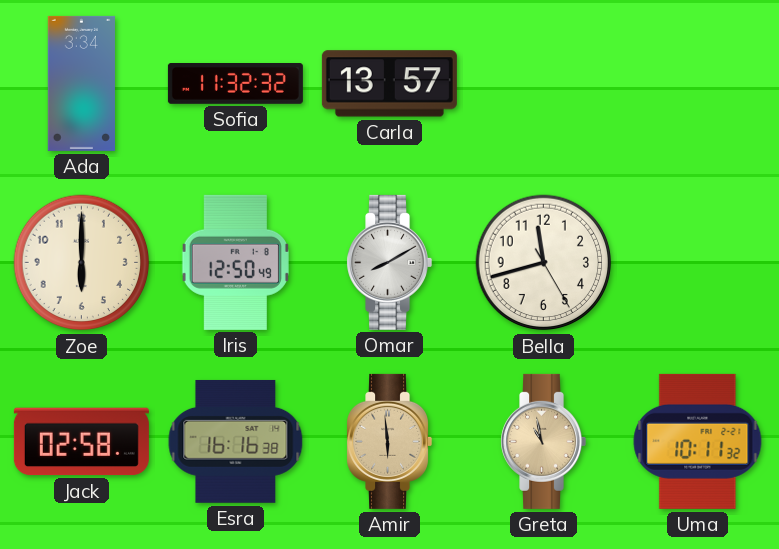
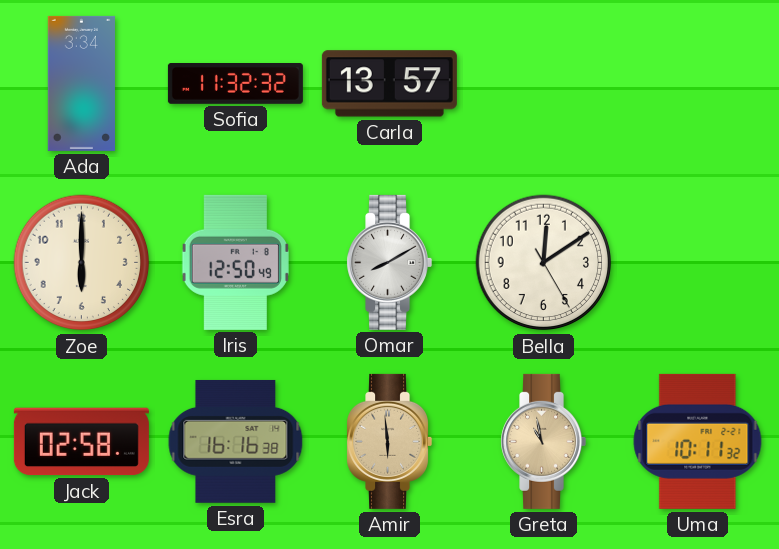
Bella: 11:42 -> 12:09
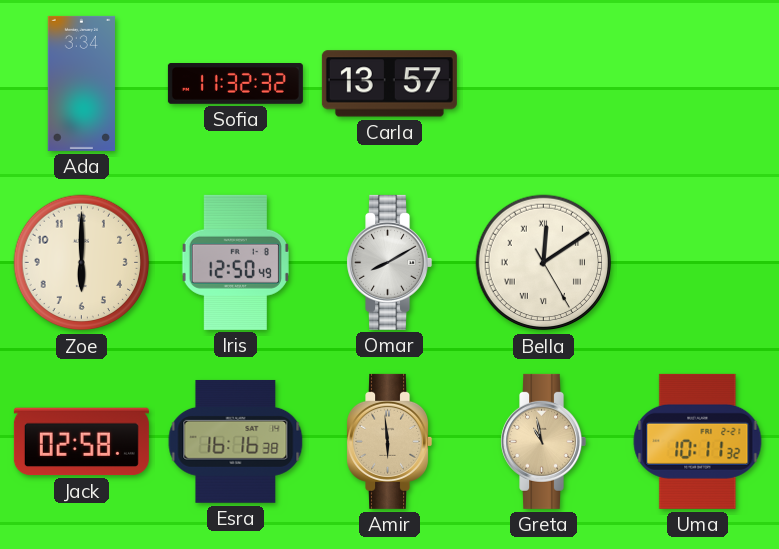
Bella numerals: Arabic -> Roman
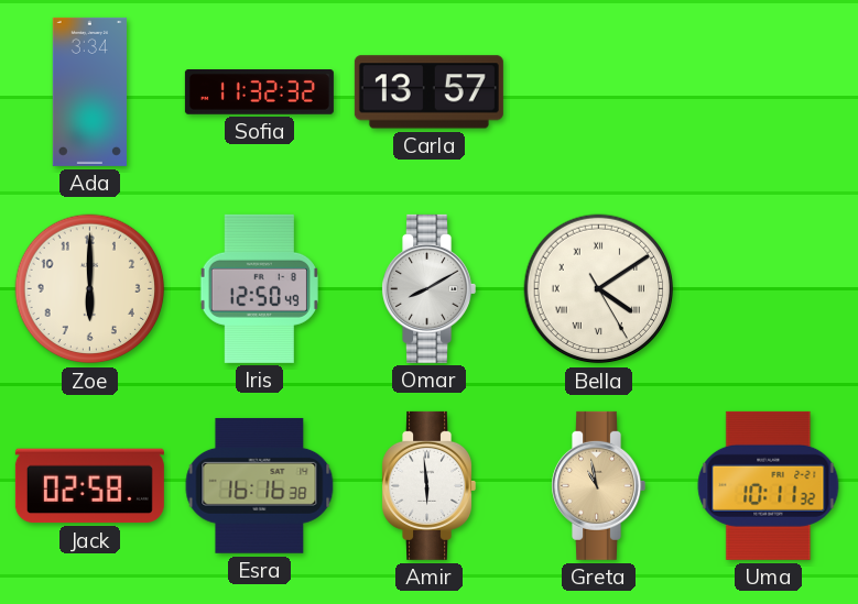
Bella: 12:09 -> 4:09
Amir dial: champagne -> white
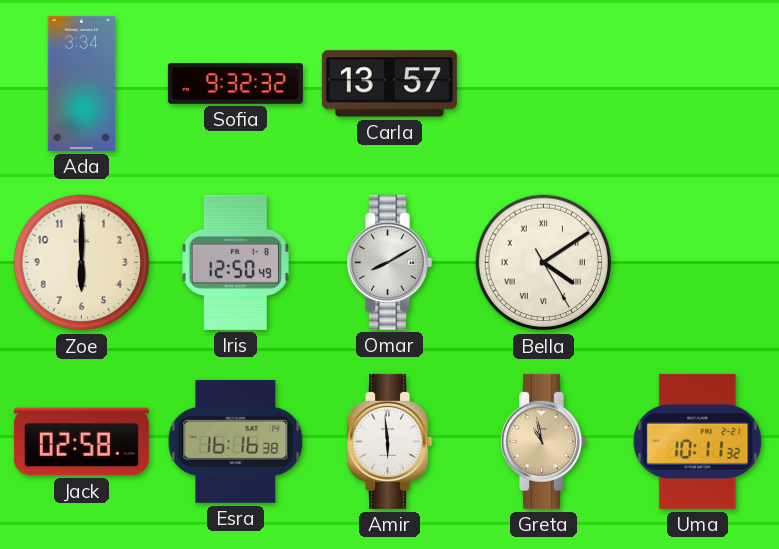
Sofia: 11:32 -> 9:32
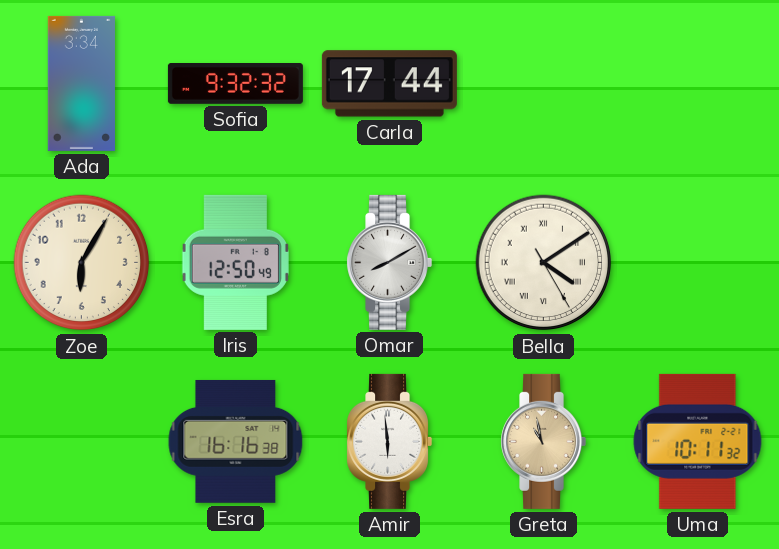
Carla: 13:57 -> 17:44
Zoe: 6:00 -> 6:05
Jack: 02:58 -> none
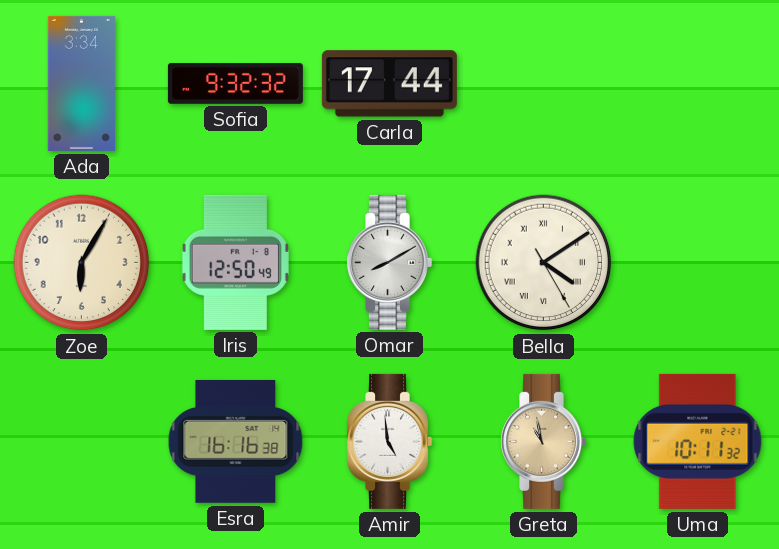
Amir: 5:59 -> 4:59
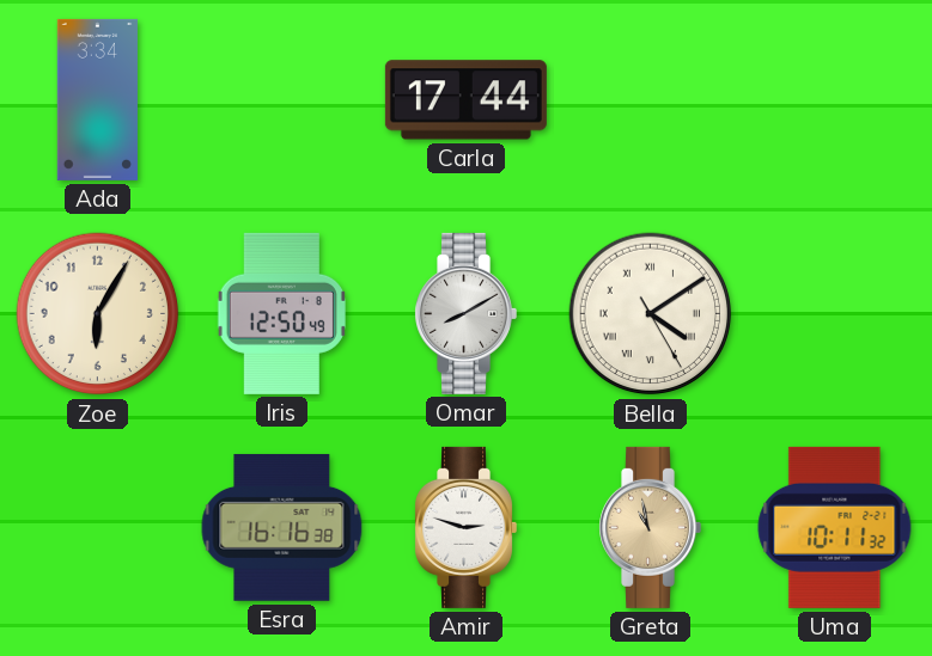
Sofia: 9:32 -> none
Amir: 4:59 -> 2:48
